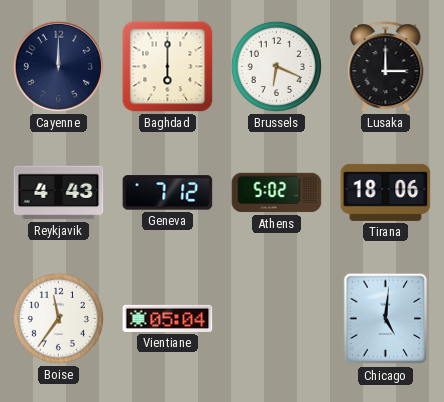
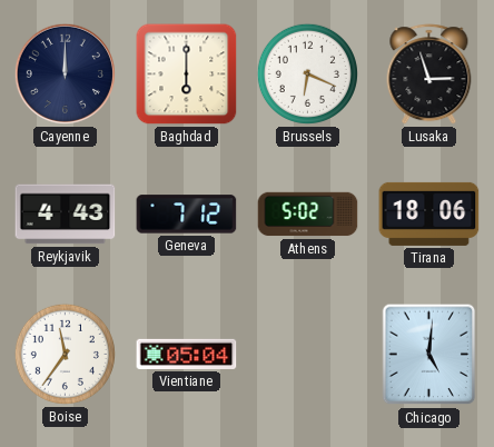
Lusaka: 3:00 -> 2:57
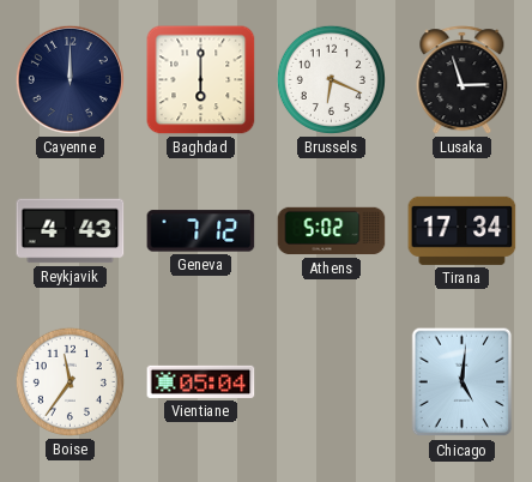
Tirana: 18:06 -> 17:34
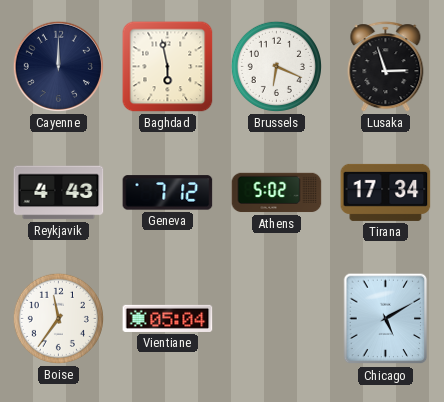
Baghdad: 6:00 -> 5:58
Chicago: 5:01 -> 5:10
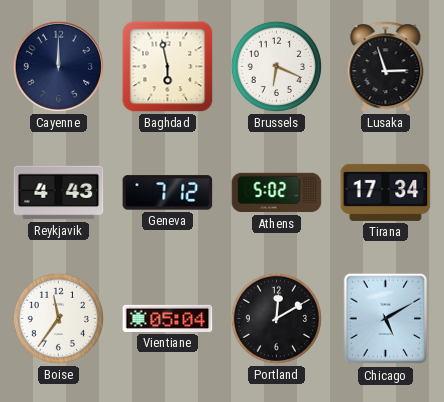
Portland: none -> 12:10
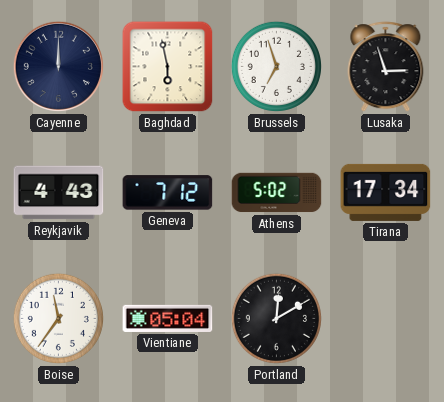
Brussels: 6:19 -> 6:57
Chicago: 5:10 -> none
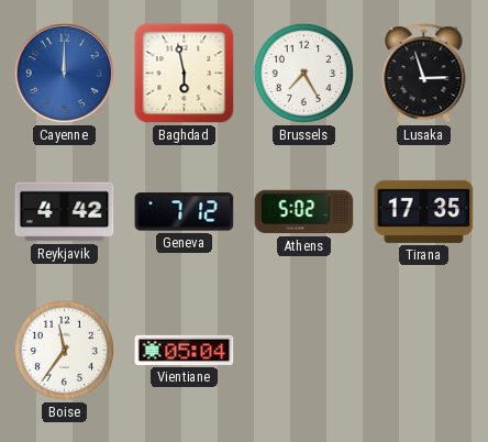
Cayenne dial: navy -> blue
Brussels: 6:57 -> 7:25
Reykjavik: 4:43 -> 4:42
Tirana: 17:34 -> 17:35
Portland: 12:10 -> none
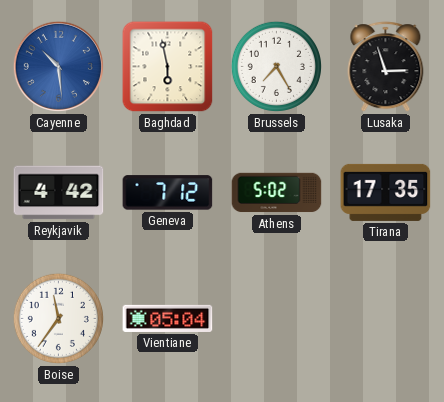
Cayenne: 12:00 -> 10:29
